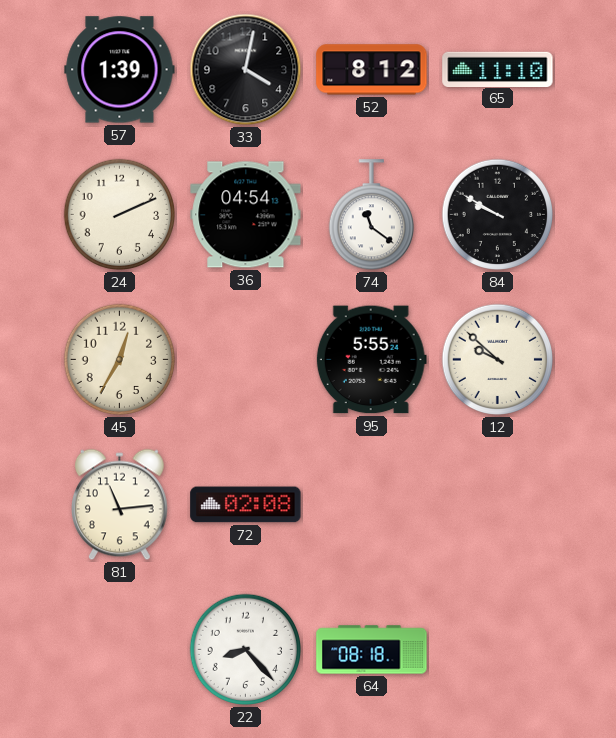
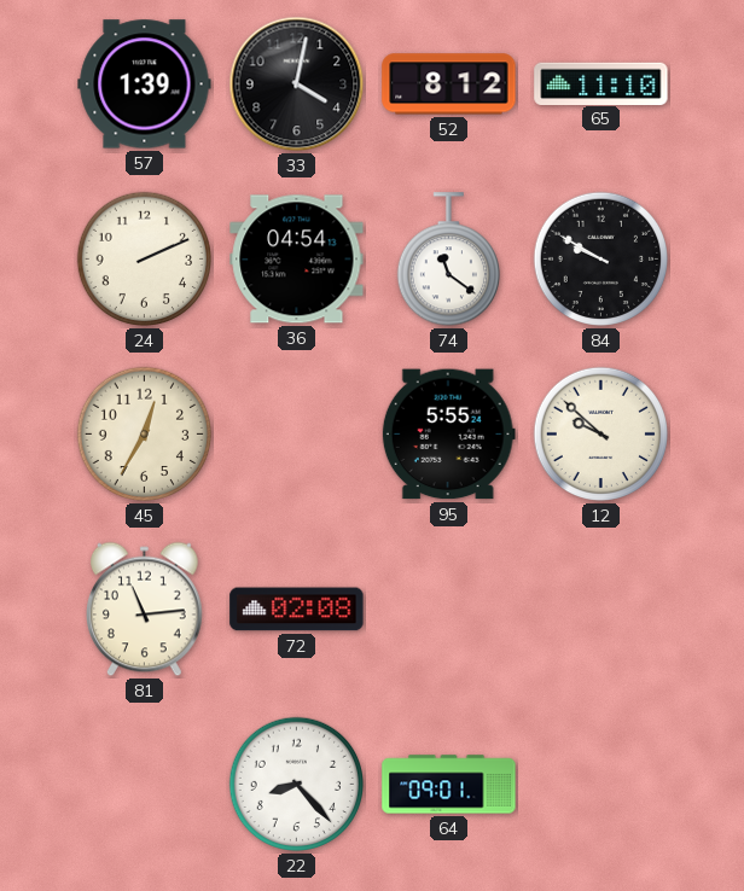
64: 08:18 -> 09:01
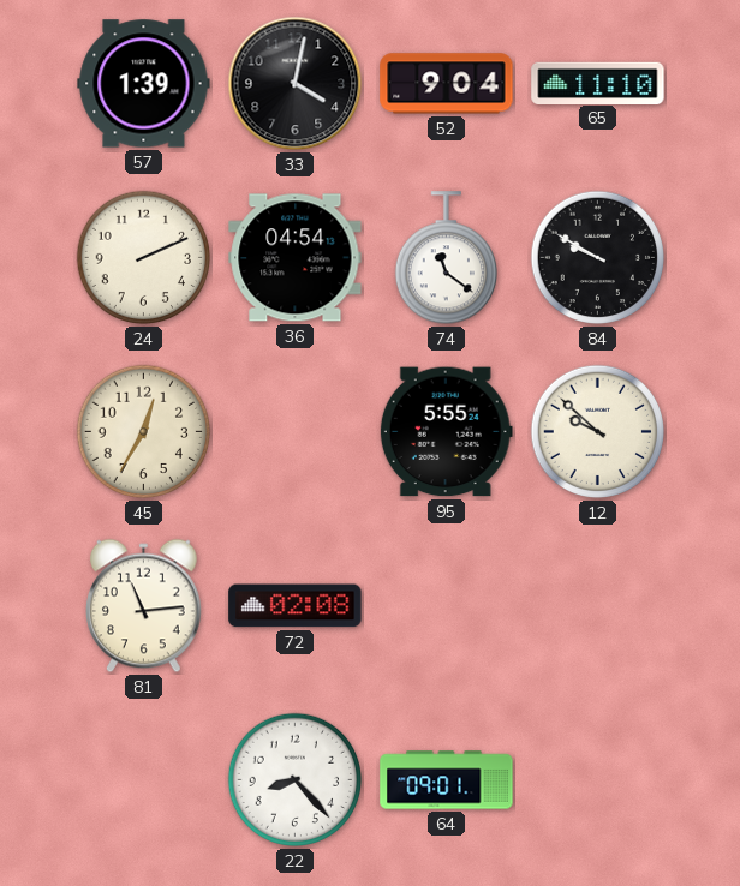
52: 8:12 -> 9:04
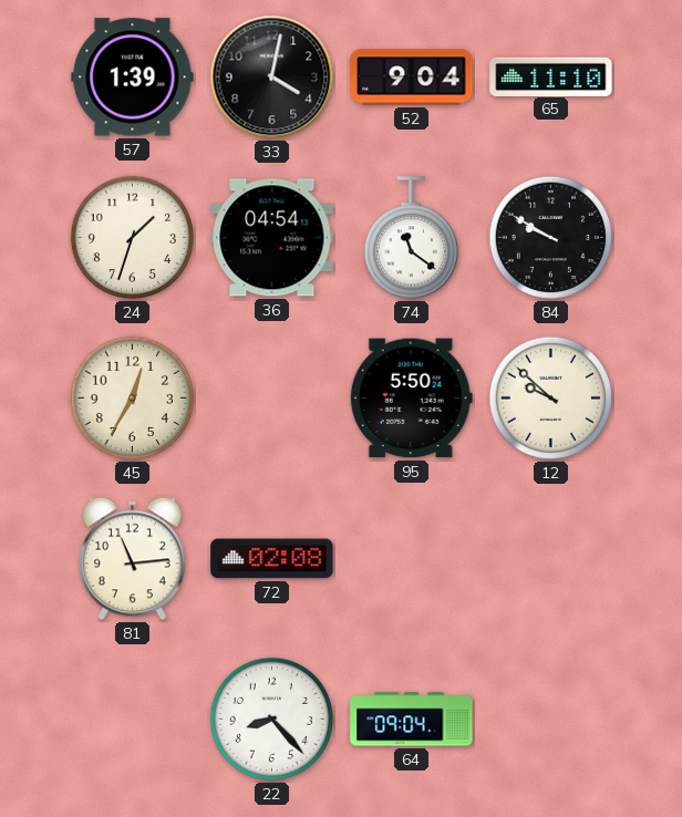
24: 2:11 -> 1:33
95: 5:55 -> 5:50
64: 09:01 -> 09:04
